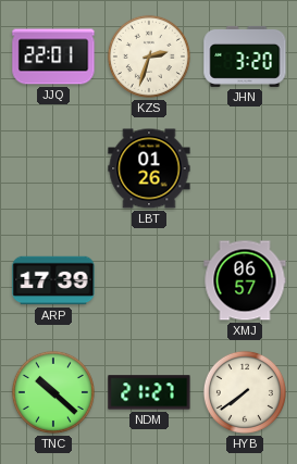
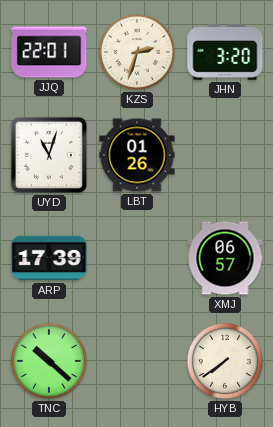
UYD: none -> 11:03
NDM: 21:27 -> none
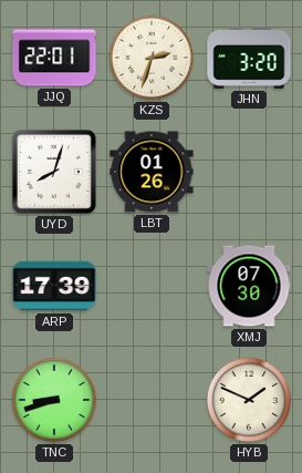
UYD: 11:03 -> 8:03
XMJ: 06:57 -> 07:30
TNC: 10:22 -> 8:42
HYB: 7:39 -> 1:49
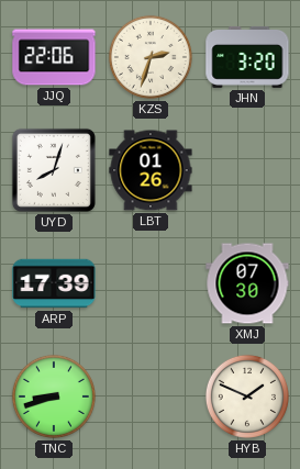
JJQ: 22:01 -> 22:06
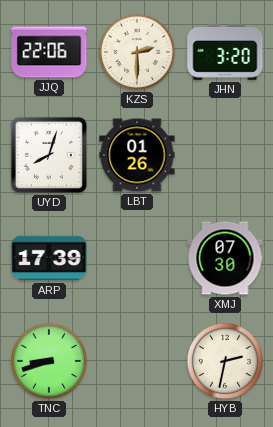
KZS: 2:33 -> 2:30
HYB: 1:49 -> 2:32
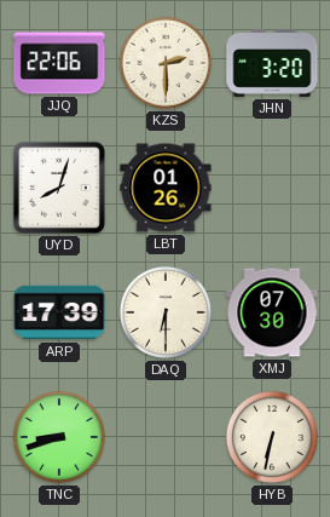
DAQ: none -> 6:30
HYB: 2:32 -> 6:32
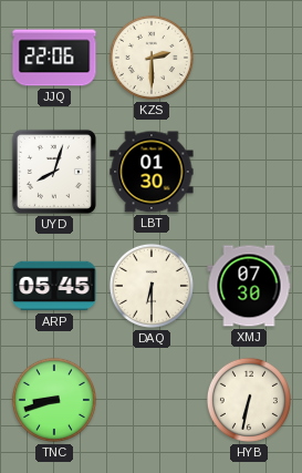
JHN: 3:20 -> none
LBT: 01:26 -> 01:30
ARP: 17:39 -> 05:45
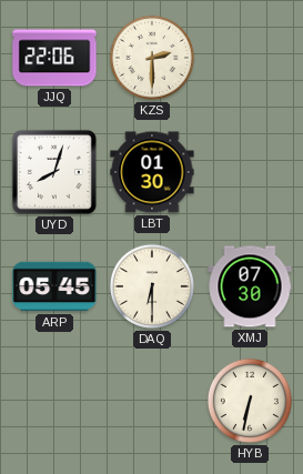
TNC: 8:42 -> none
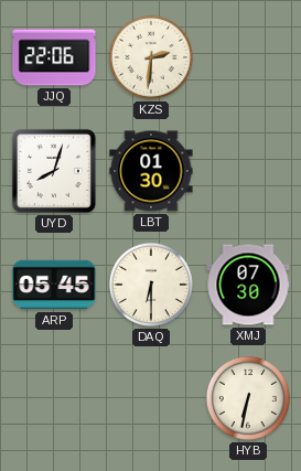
KZS: 2:30 -> 2:31
